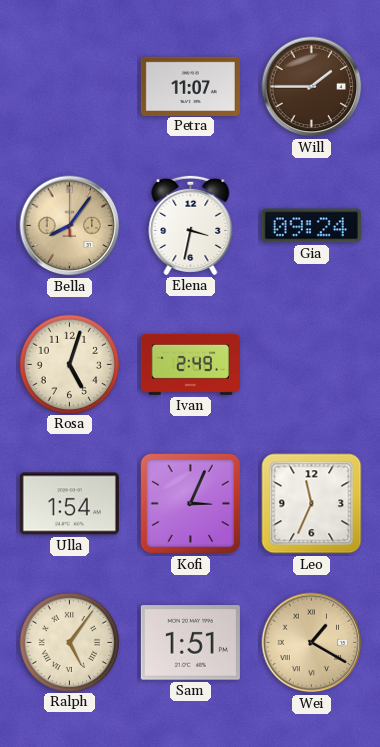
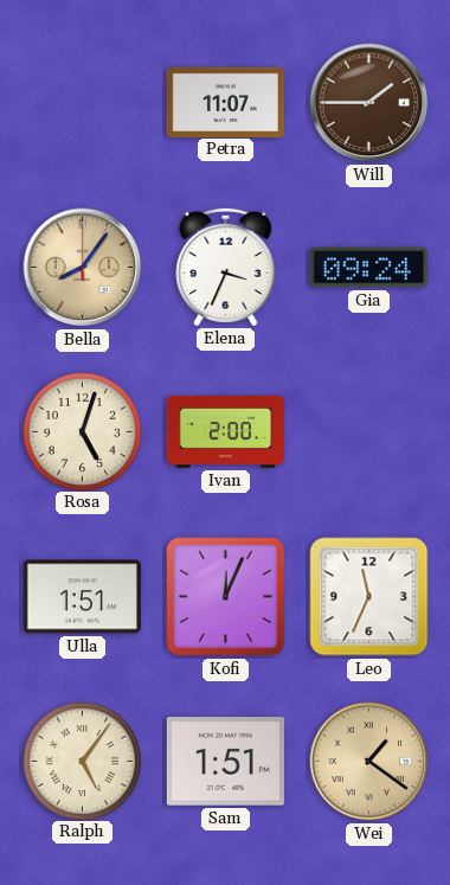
Elena: 3:32 -> 3:34
Ivan: 2:49 -> 2:00
Ulla: 1:54 -> 1:51
Kofi: 3:04 -> 12:04
Wei: 1:20 -> 1:21
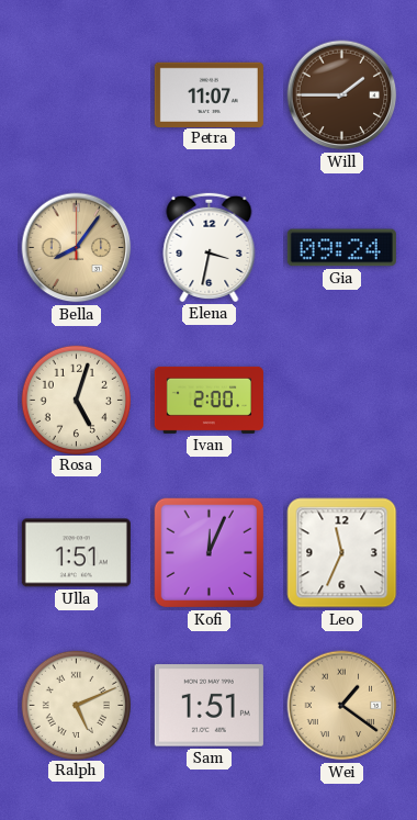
Elena: 3:34 -> 3:32
Ralph: 5:06 -> 5:11
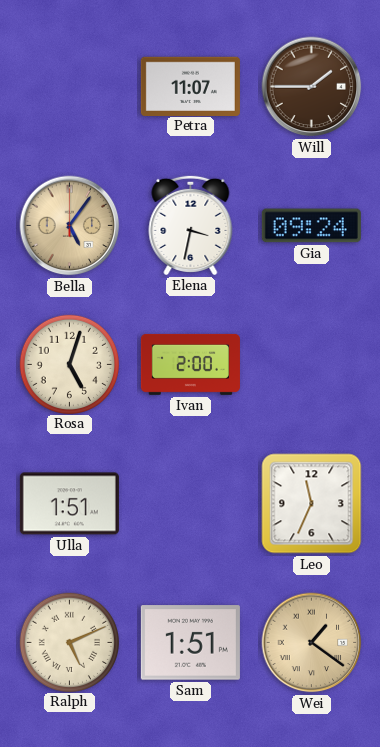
Bella: 8:06 -> 5:06
Kofi: 12:04 -> none
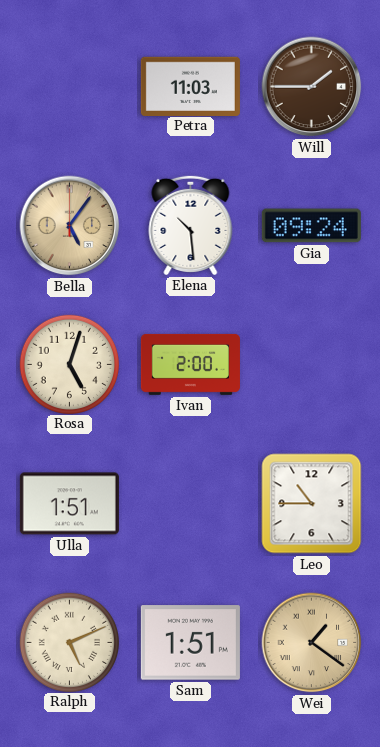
Petra: 11:07 -> 11:03
Elena: 3:32 -> 10:29
Leo: 11:34 -> 10:45
